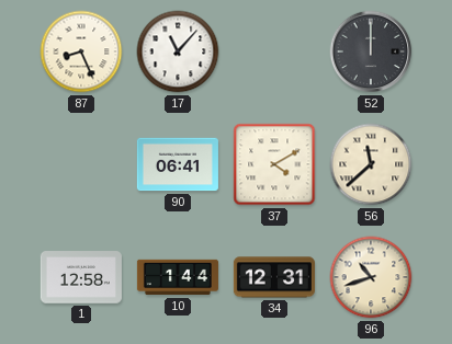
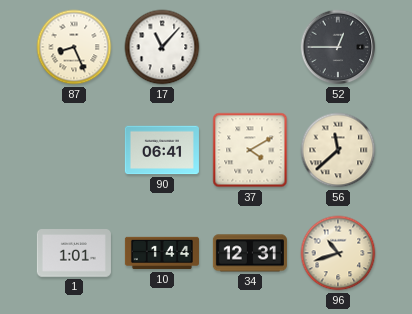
52: 12:00 -> 12:45
1: 12:58 -> 1:01
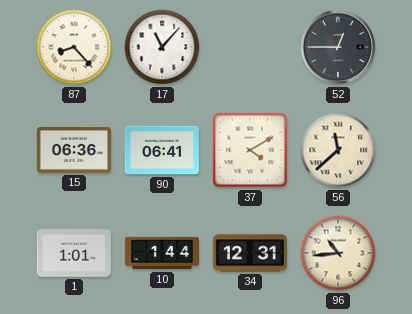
87: 8:26 -> 8:23
15: none -> 06:36
96: 10:42 -> 10:44
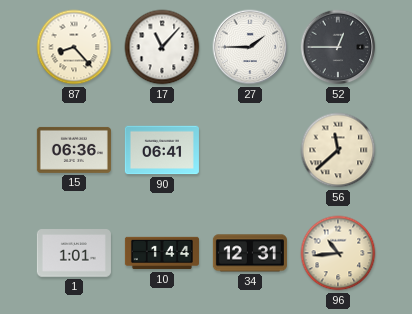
27: none -> 1:45
37: 4:10 -> none
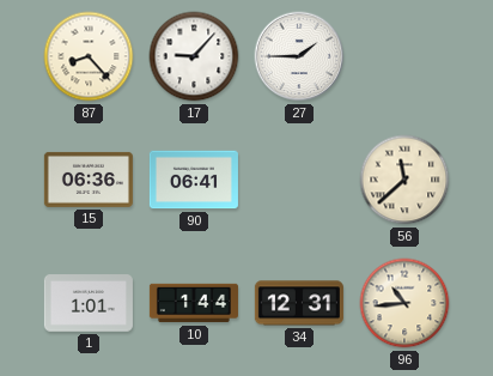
17: 11:07 -> 9:07
52: 12:45 -> none
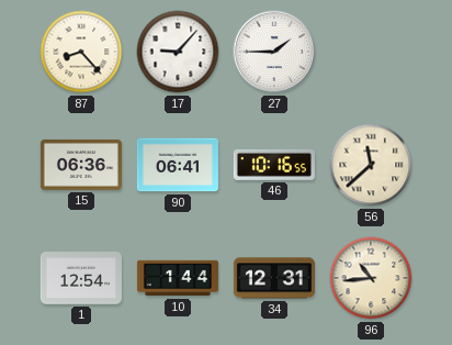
46: none -> 10:16
1: 1:01 -> 12:54
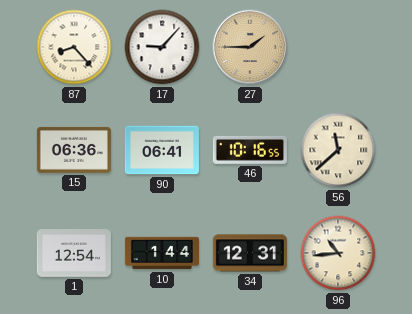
27 dial: white -> champagne
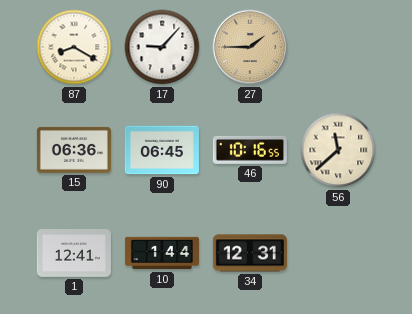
87: 8:23 -> 8:20
90: 06:41 -> 06:45
1: 12:54 -> 12:41
96: 10:44 -> none
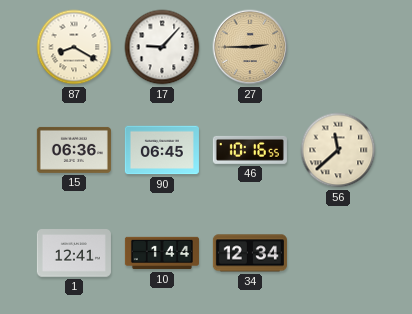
27: 1:45 -> 2:45
34: 12:31 -> 12:34
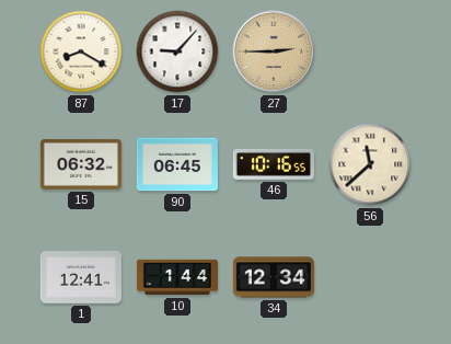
15: 06:36 -> 06:32
